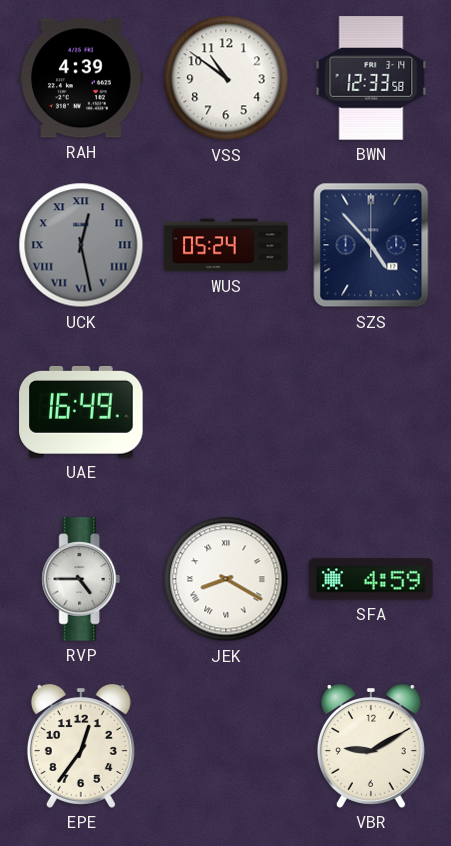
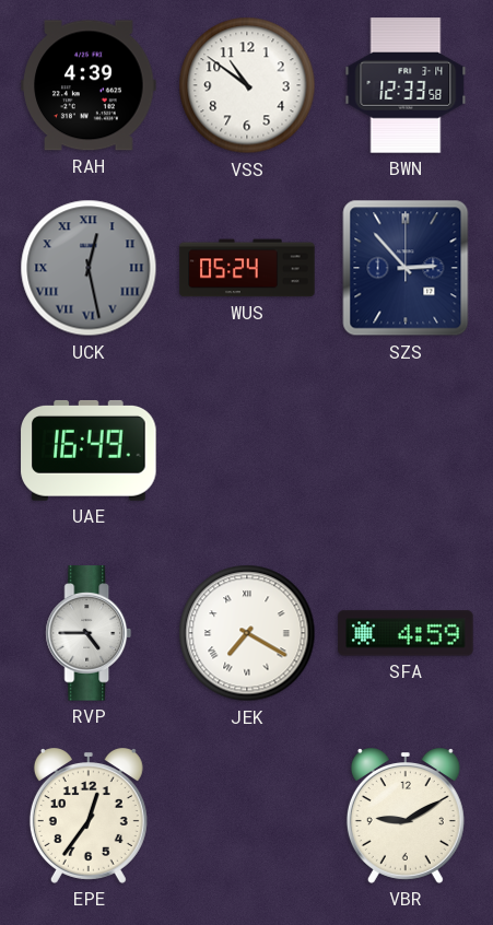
SZS: 4:53 -> 2:53
JEK: 8:20 -> 7:20
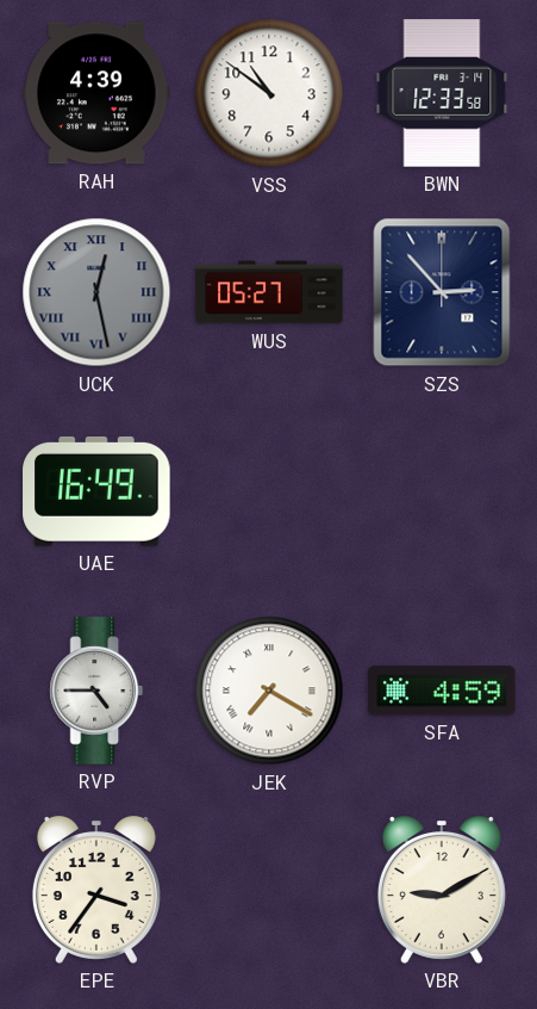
WUS: 05:24 -> 05:27
EPE: 12:36 -> 3:36
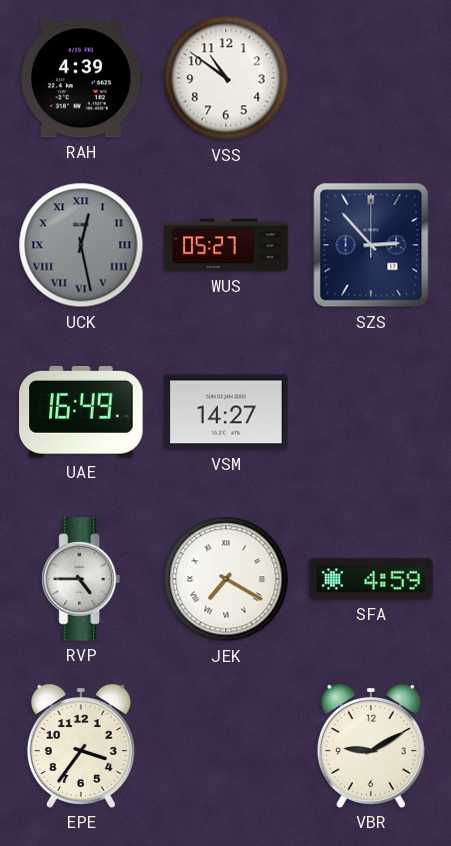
BWN: 12:33 -> none
VSM: none -> 14:27
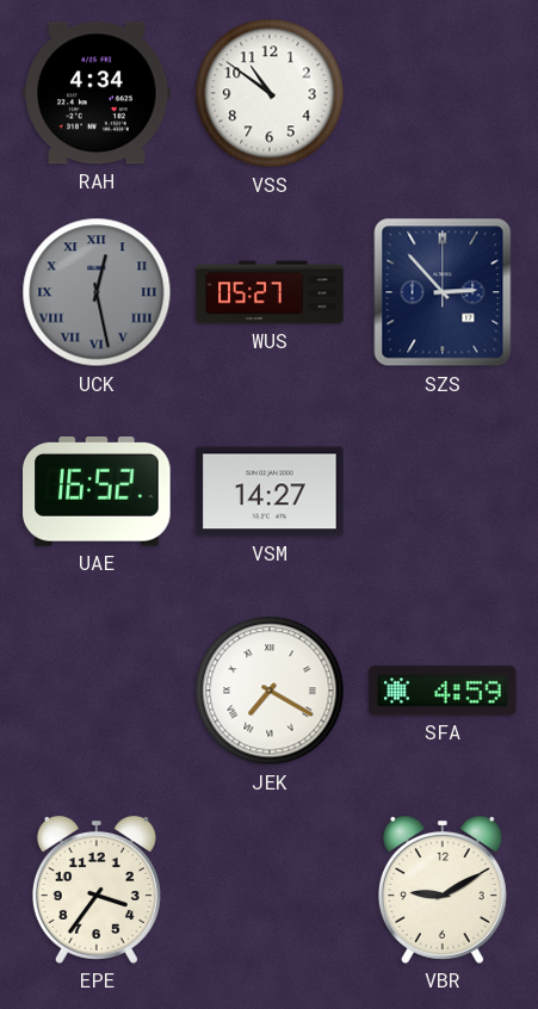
RAH: 4:39 -> 4:34
UAE: 16:49 -> 16:52
RVP: 4:45 -> none
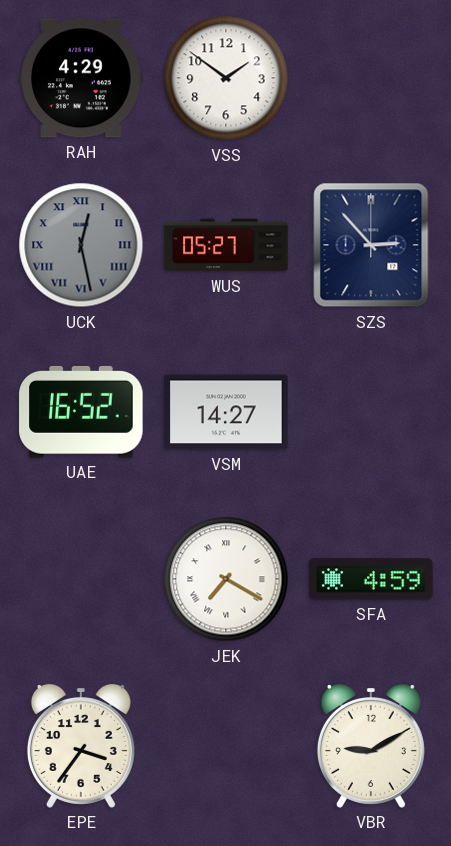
RAH: 4:34 -> 4:29
VSS: 10:51 -> 1:51
